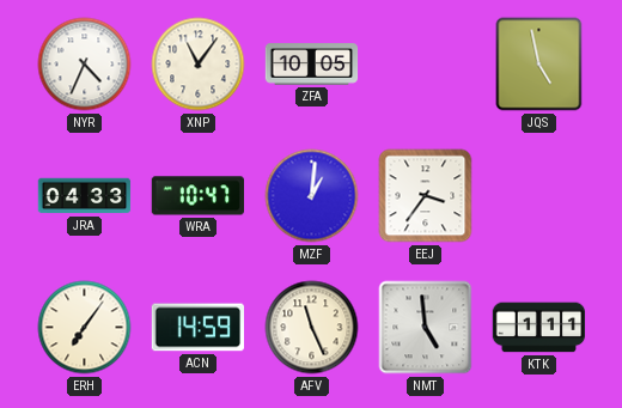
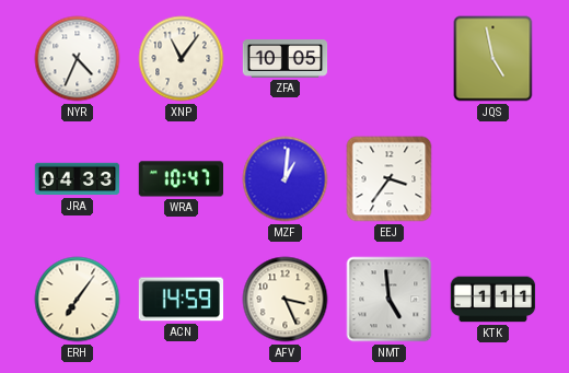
AFV: 11:26 -> 3:26
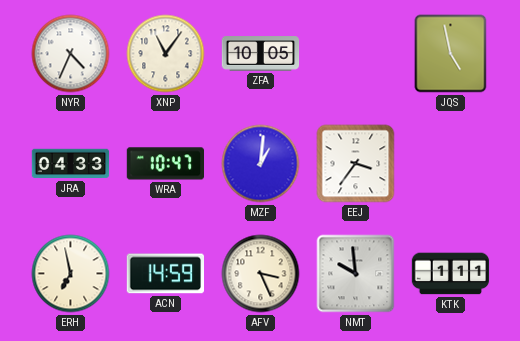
ERH: 7:06 -> 6:58
NMT: 4:59 -> 9:59
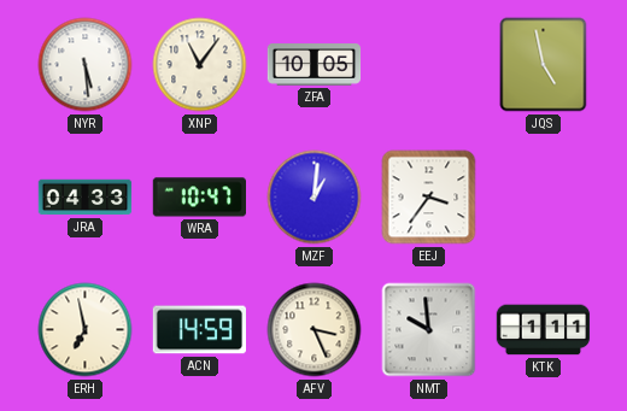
NYR: 4:34 -> 5:29
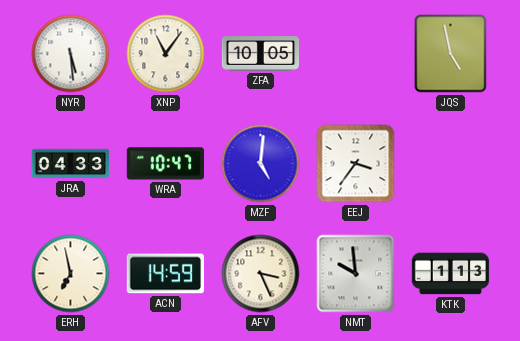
MZF: 1:01 -> 5:01
KTK: 1:11 -> 1:13
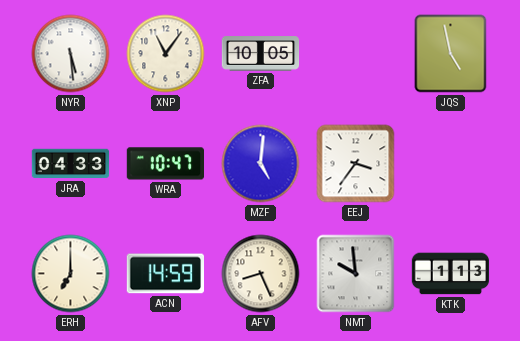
ERH: 6:58 -> 7:00
AFV: 3:26 -> 8:26
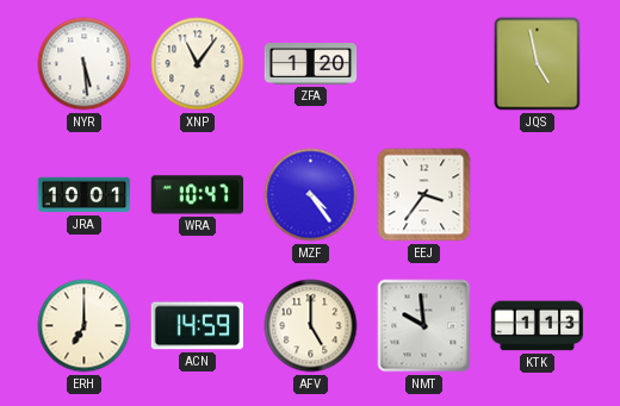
ZFA: 10:05 -> 1:20
JRA: 04:33 -> 10:01
MZF: 5:01 -> 4:24
AFV: 8:26 -> 5:00
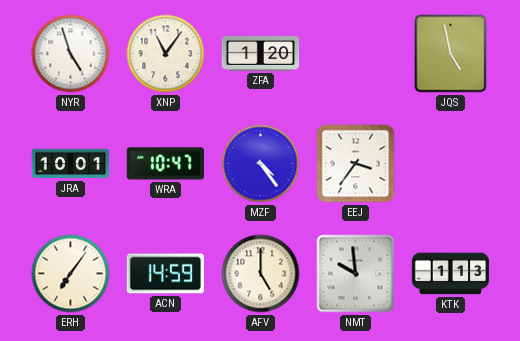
NYR: 5:29 -> 4:57
ERH: 7:00 -> 7:06
